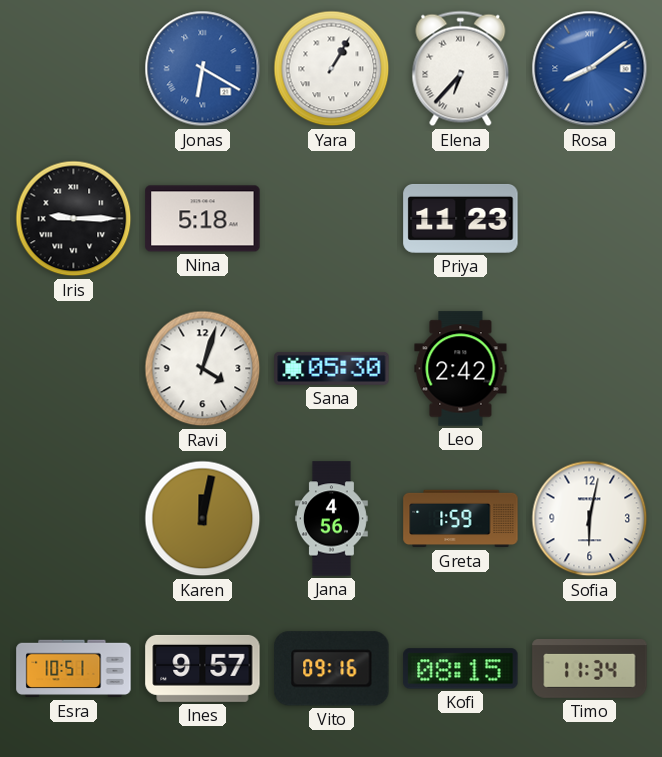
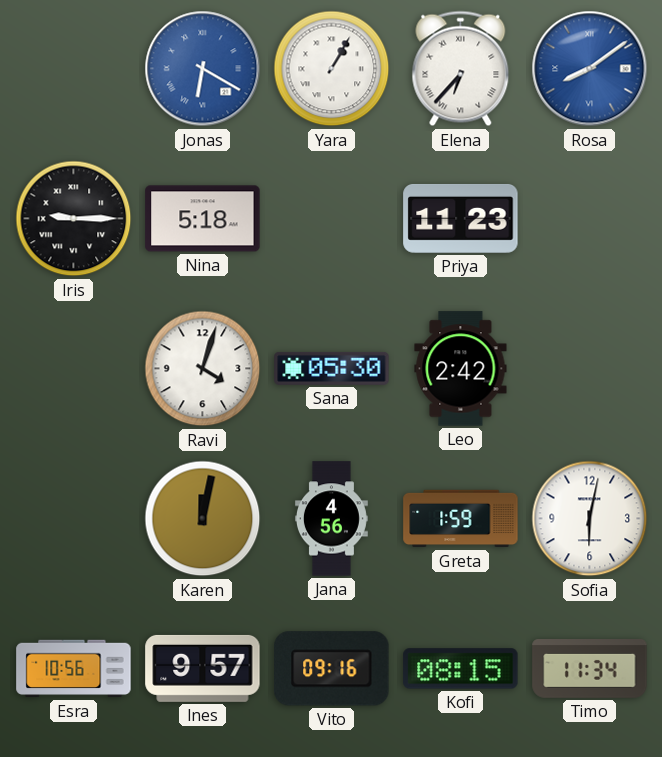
Esra: 10:51 -> 10:56
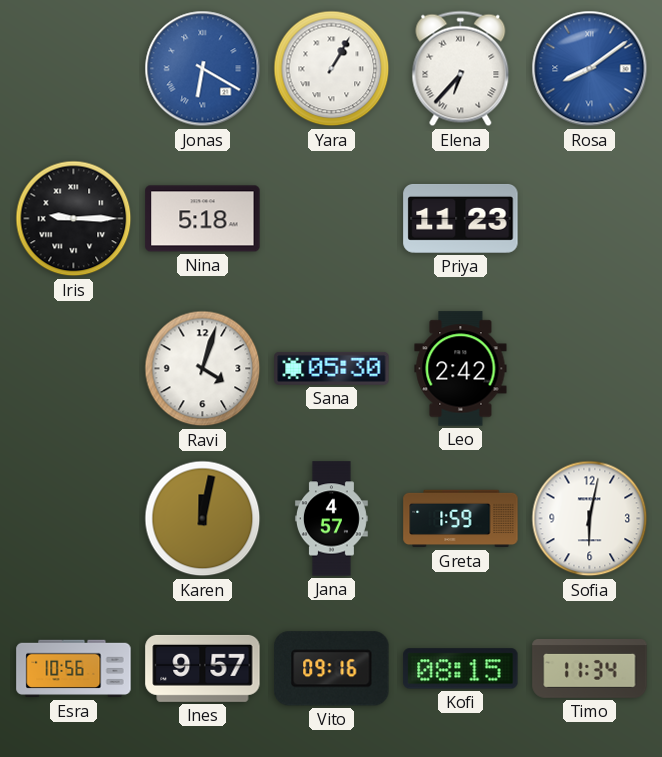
Jana: 4:56 -> 4:57
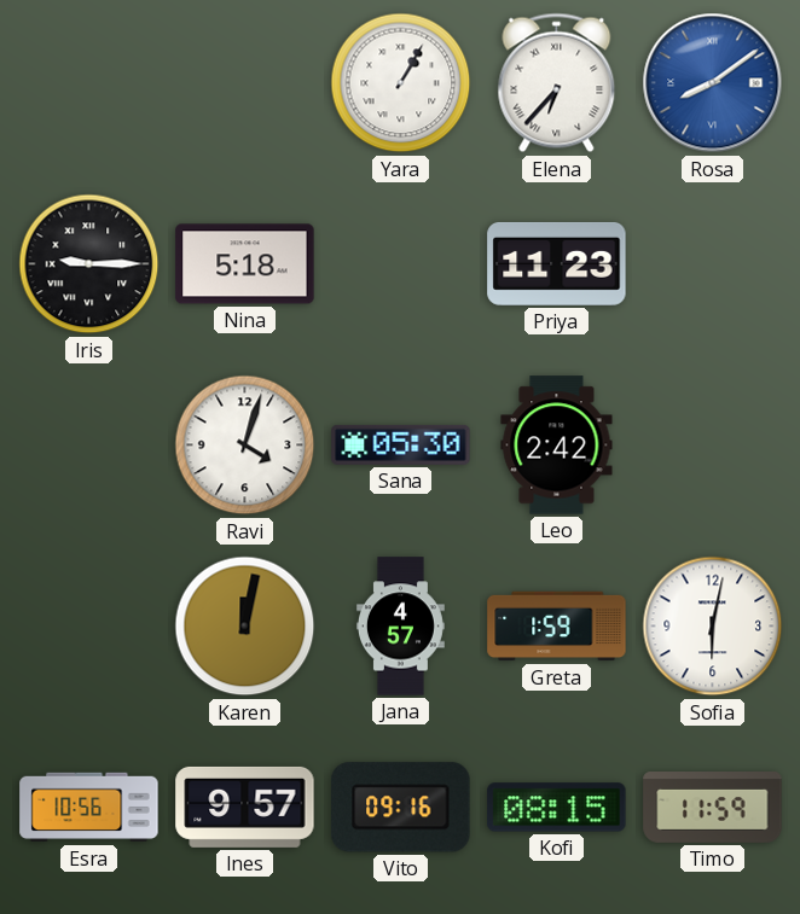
Jonas: 6:20 -> none
Timo: 11:34 -> 11:59
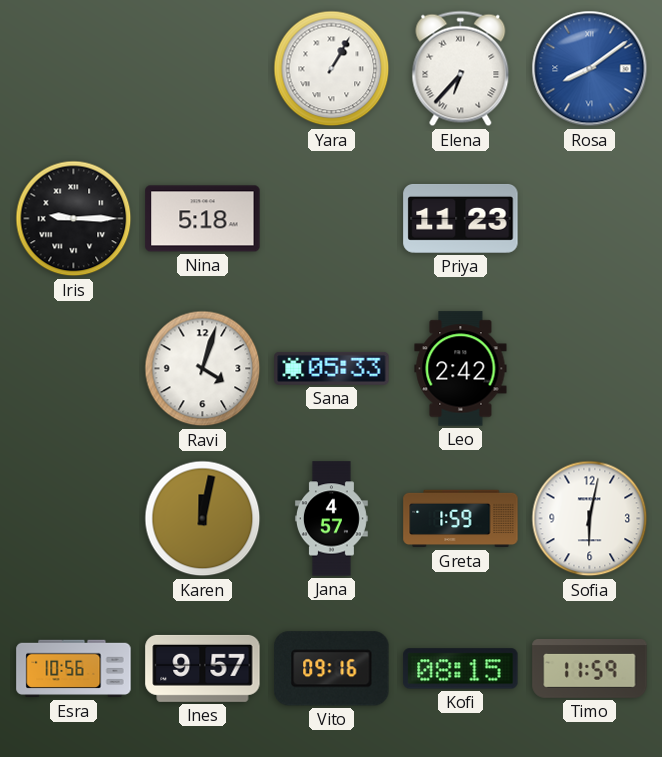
Sana: 05:30 -> 05:33
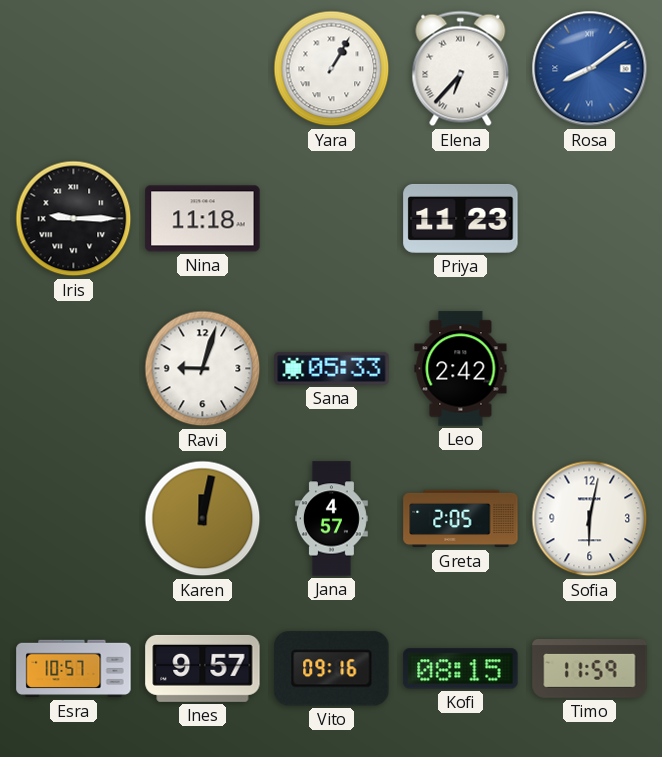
Nina: 5:18 -> 11:18
Ravi: 4:03 -> 9:03
Greta: 1:59 -> 2:05
Esra: 10:56 -> 10:57
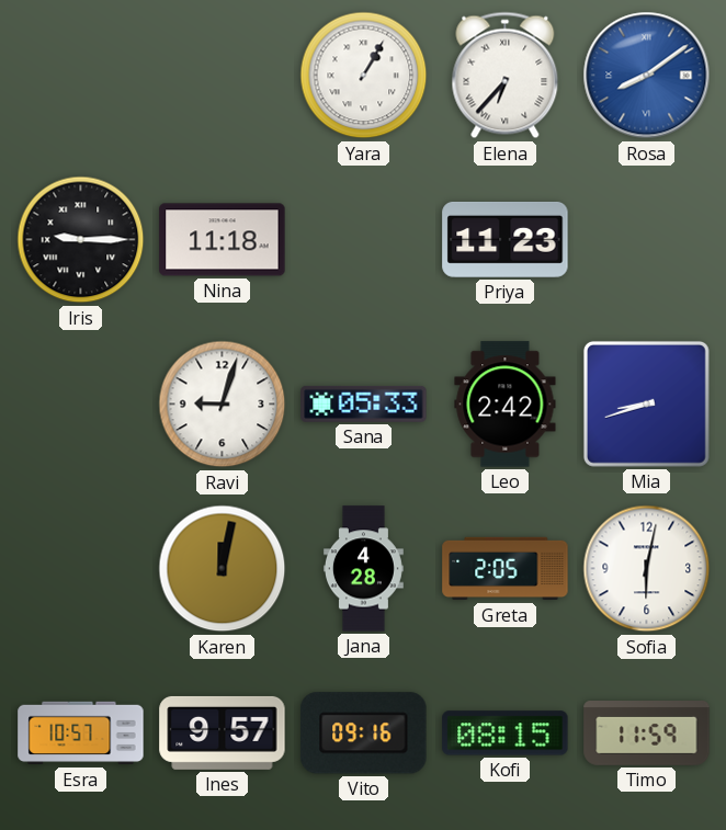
Mia: none -> 8:42
Jana: 4:57 -> 4:28
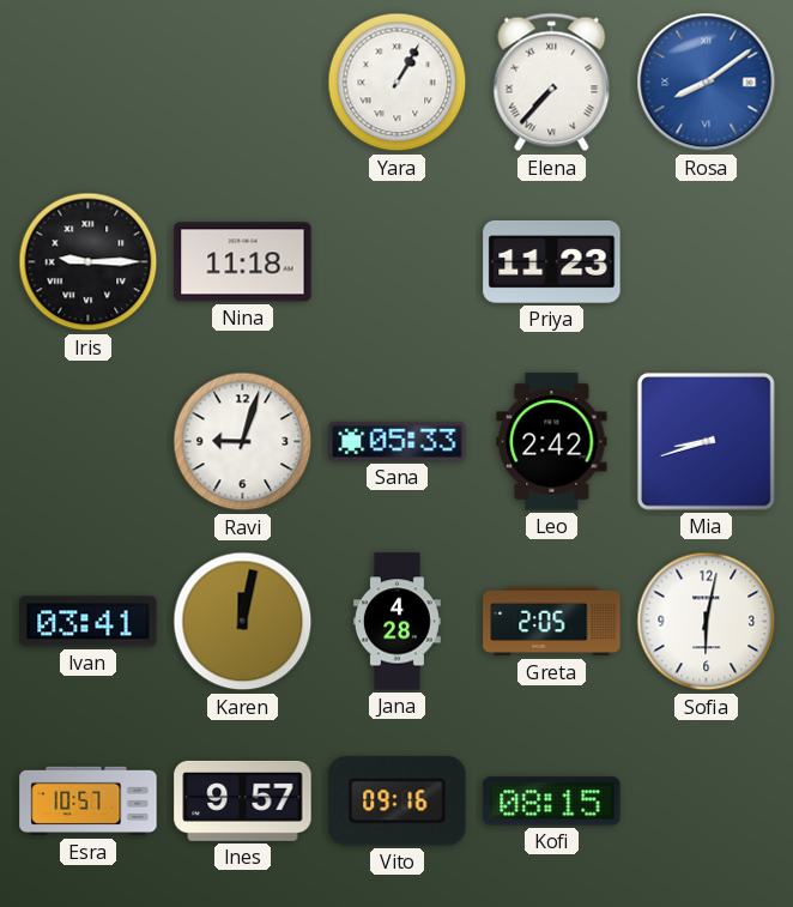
Elena: 6:37 -> 7:37
Ivan: none -> 03:41
Timo: 11:59 -> none
